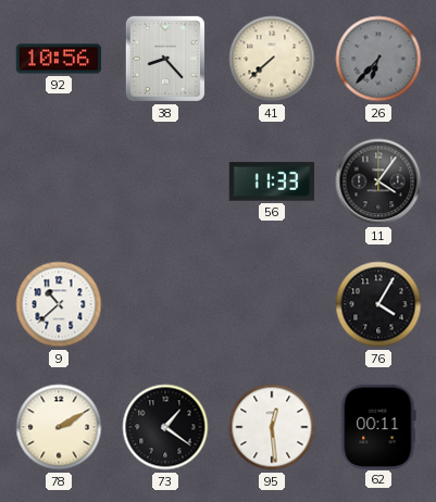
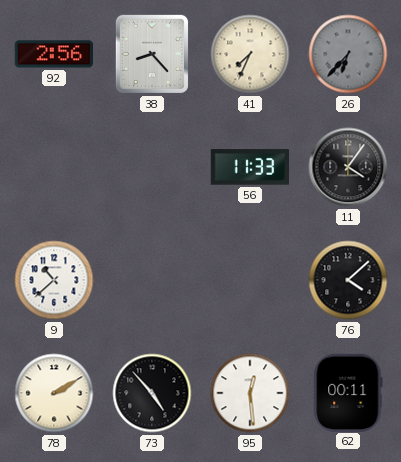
92: 10:56 -> 2:56
41: 7:38 -> 7:34
76: 4:05 -> 4:08
73: 1:21 -> 4:53
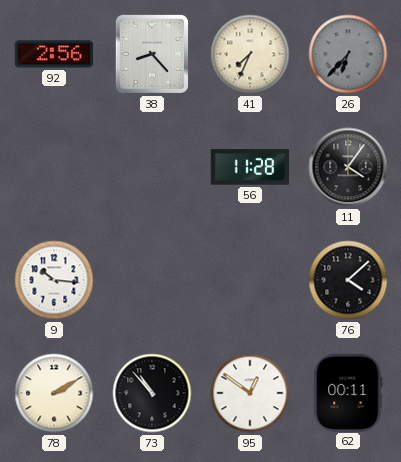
56: 11:33 -> 11:28
9: 10:38 -> 10:16
73: 4:53 -> 10:53
95: 12:29 -> 12:51
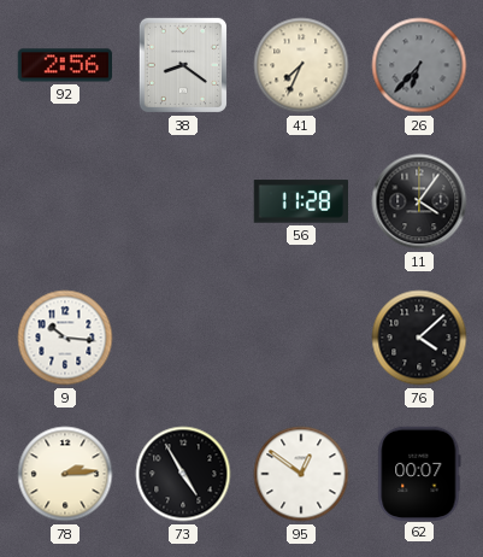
38: 8:23 -> 8:21
78: 2:10 -> 2:14
73: 10:53 -> 4:55
62: 00:11 -> 00:07
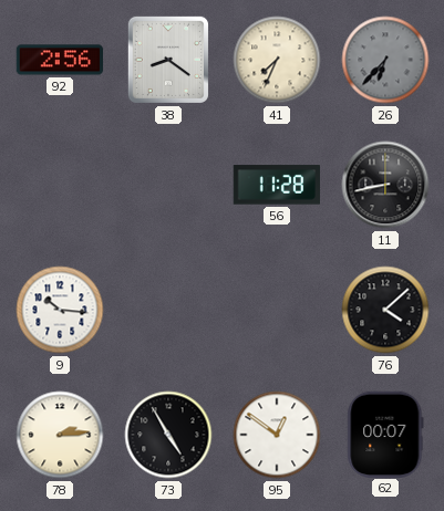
11: 4:06 -> 8:43
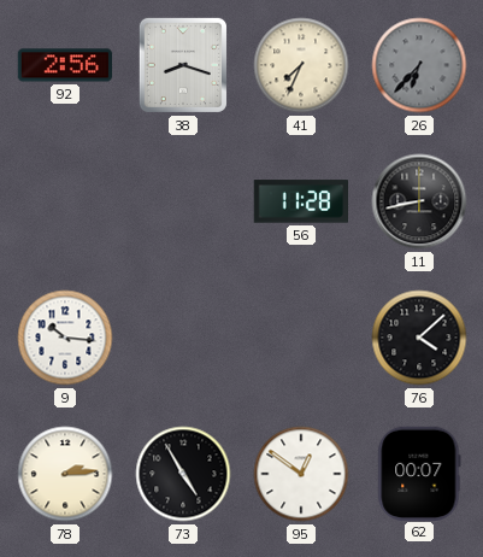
38: 8:21 -> 8:18
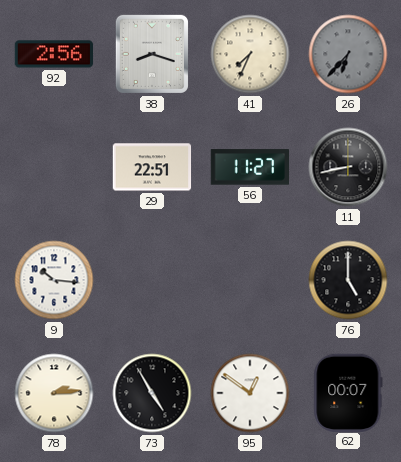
29: none -> 22:51
56: 11:28 -> 11:27
76: 4:08 -> 5:00
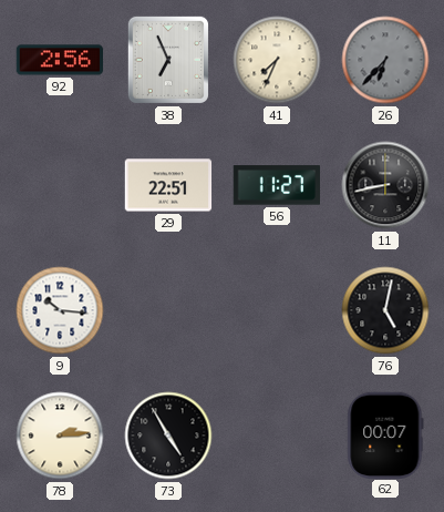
38: 8:18 -> 6:56
76: 5:00 -> 5:02
95: 12:51 -> none
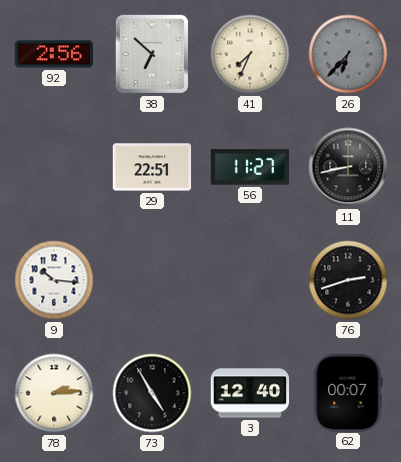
38: 6:56 -> 6:52
76: 5:02 -> 2:42
3: none -> 12:40
